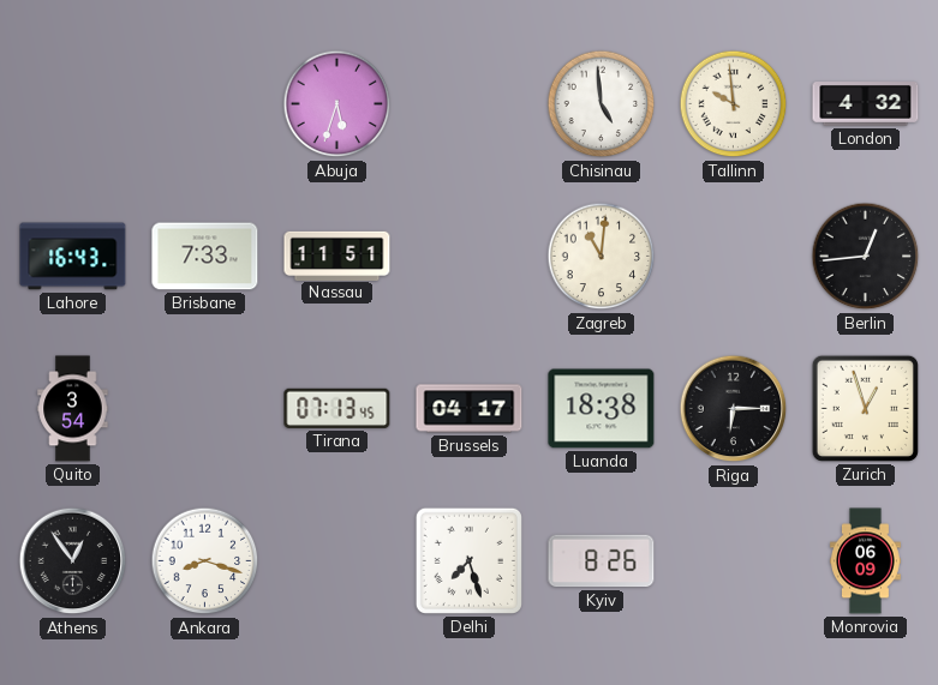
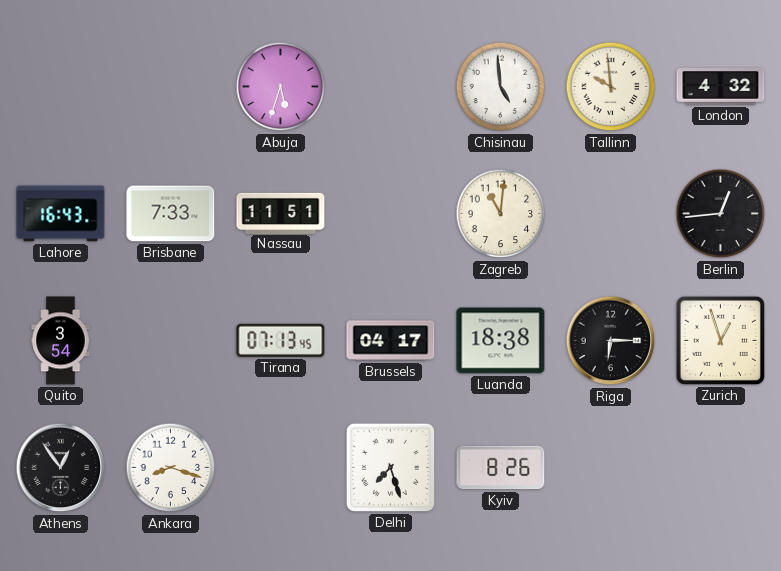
Monrovia: 06:09 -> none
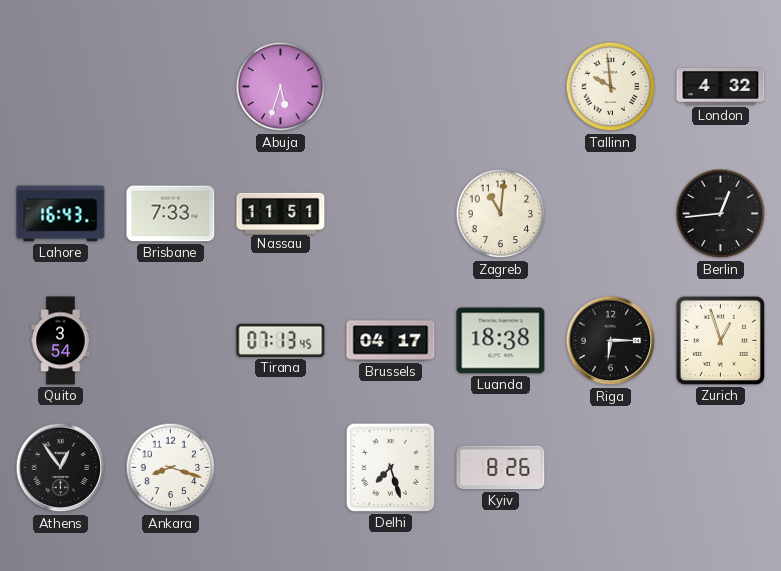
Chisinau: 4:59 -> none
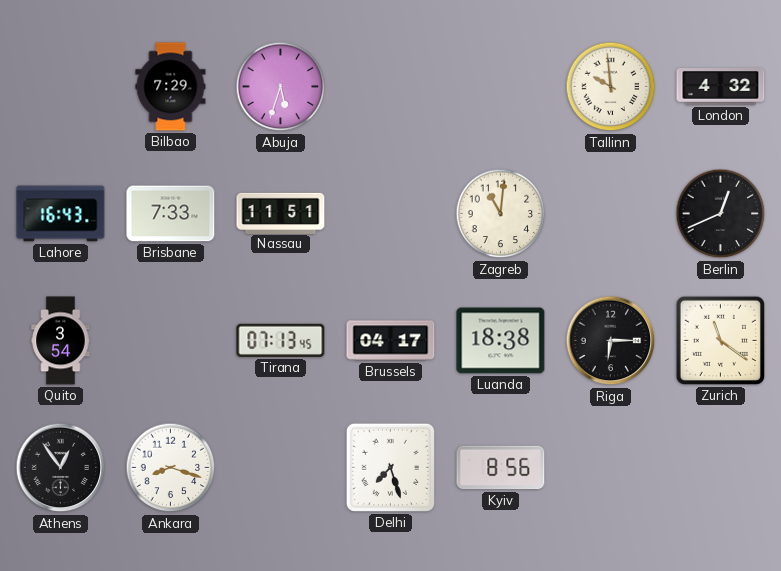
Bilbao: none -> 7:29
Berlin: 12:44 -> 12:41
Zurich: 12:57 -> 11:21
Kyiv: 8:26 -> 8:56
